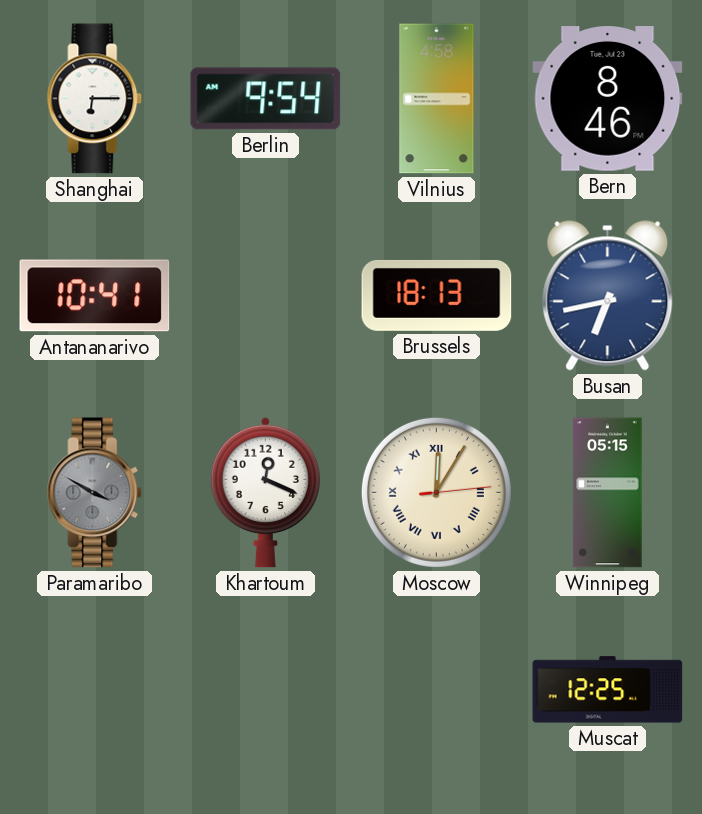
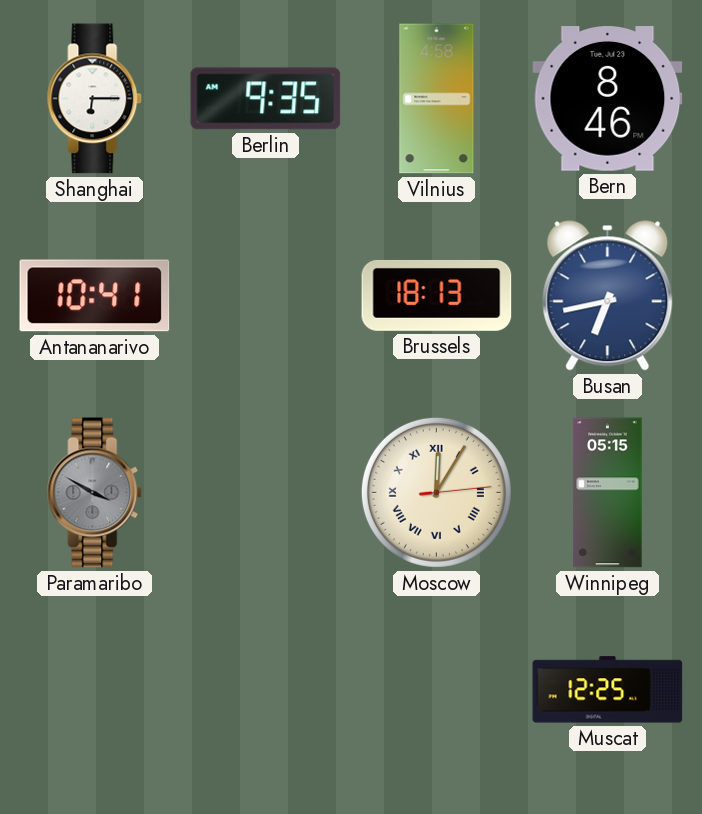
Berlin: 9:54 -> 9:35
Khartoum: 12:19 -> none
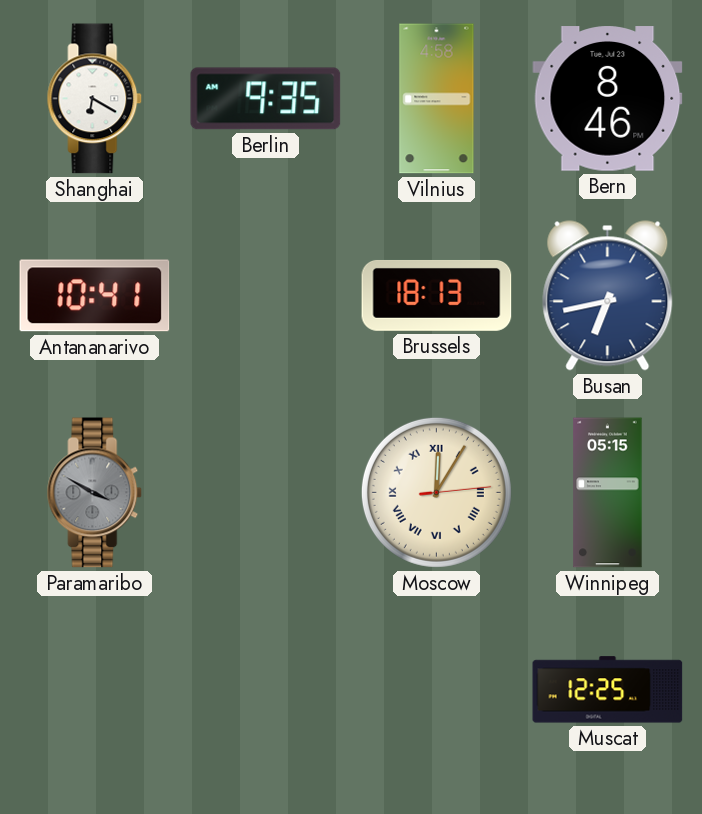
Shanghai: 6:15 -> 6:20
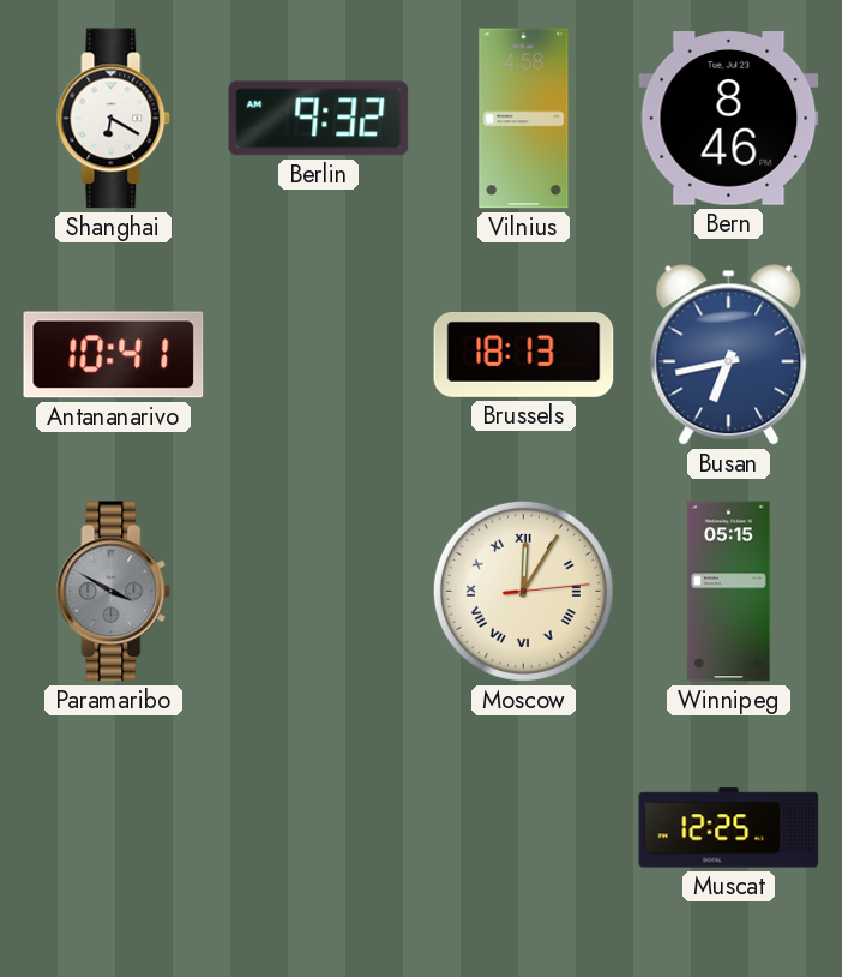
Berlin: 9:35 -> 9:32
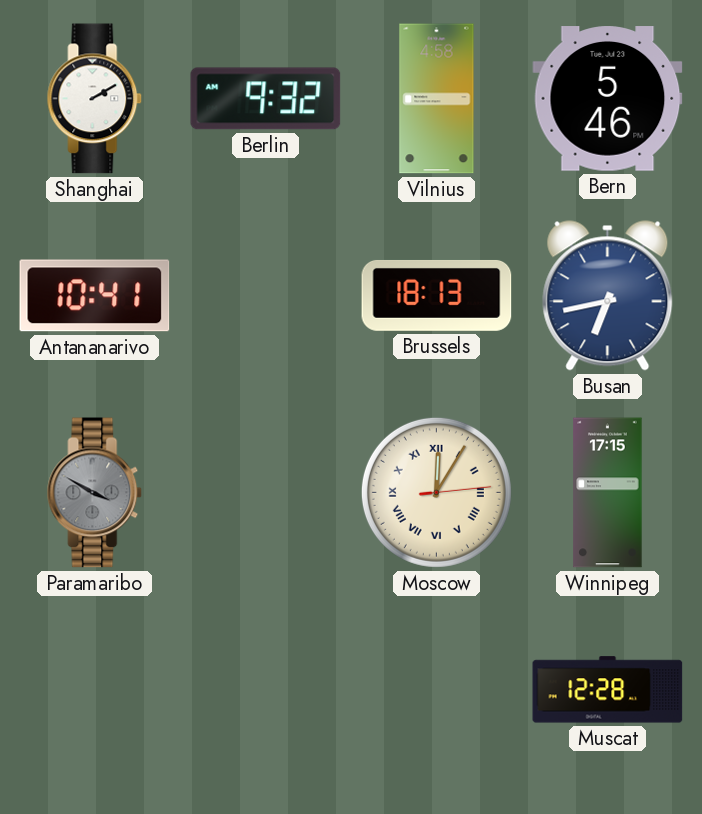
Shanghai: 6:20 -> 2:10
Bern: 8:46 -> 5:46
Winnipeg: 05:15 -> 17:15
Muscat: 12:25 -> 12:28
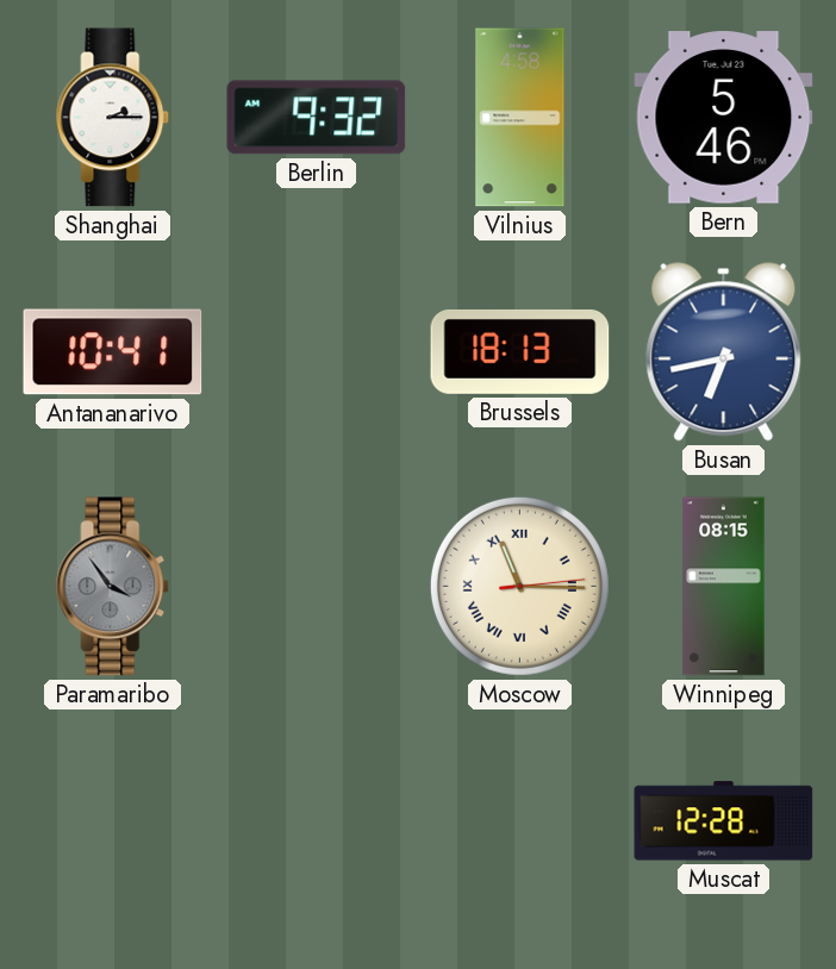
Shanghai: 2:10 -> 2:15
Paramaribo: 3:50 -> 3:54
Moscow: 12:05 -> 11:15
Winnipeg: 17:15 -> 08:15
